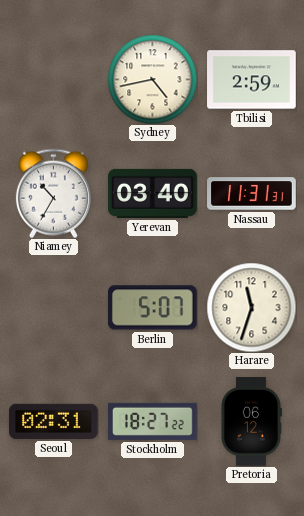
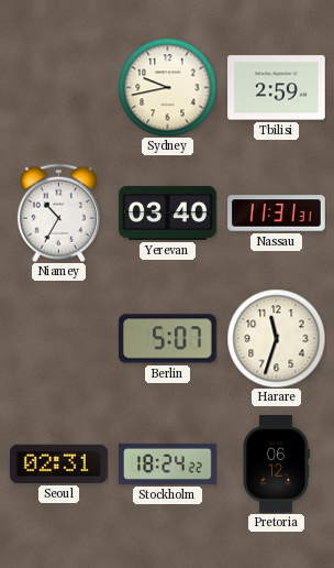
Sydney: 4:43 -> 9:43
Stockholm: 18:27 -> 18:24
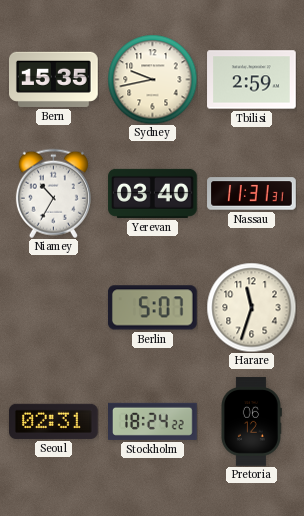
Bern: none -> 15:35
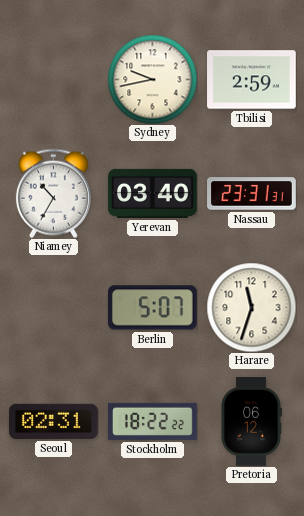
Bern: 15:35 -> none
Nassau: 11:31 -> 23:31
Stockholm: 18:24 -> 18:22
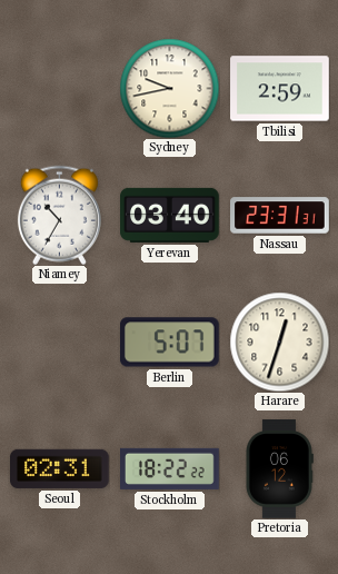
Harare: 11:33 -> 12:33
